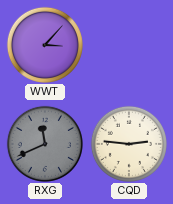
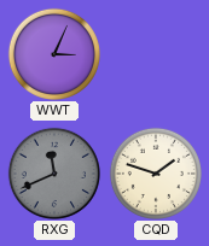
WWT: 3:07 -> 3:04
CQD: 2:46 -> 1:48
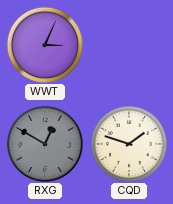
RXG: 11:41 -> 12:50
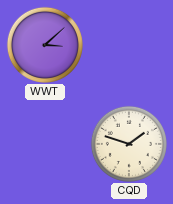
WWT: 3:04 -> 3:08
RXG: 12:50 -> none
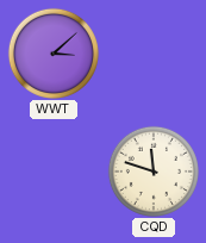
CQD: 1:48 -> 11:48
